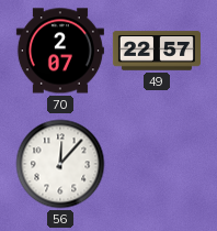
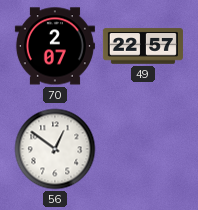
56: 12:07 -> 12:51
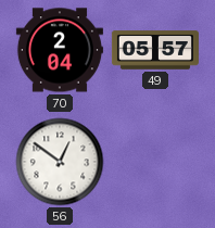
70: 2:07 -> 2:04
49: 22:57 -> 05:57
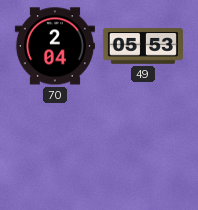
49: 05:57 -> 05:53
56: 12:51 -> none
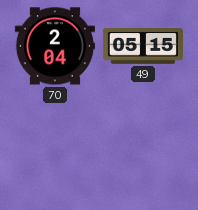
49: 05:53 -> 05:15
